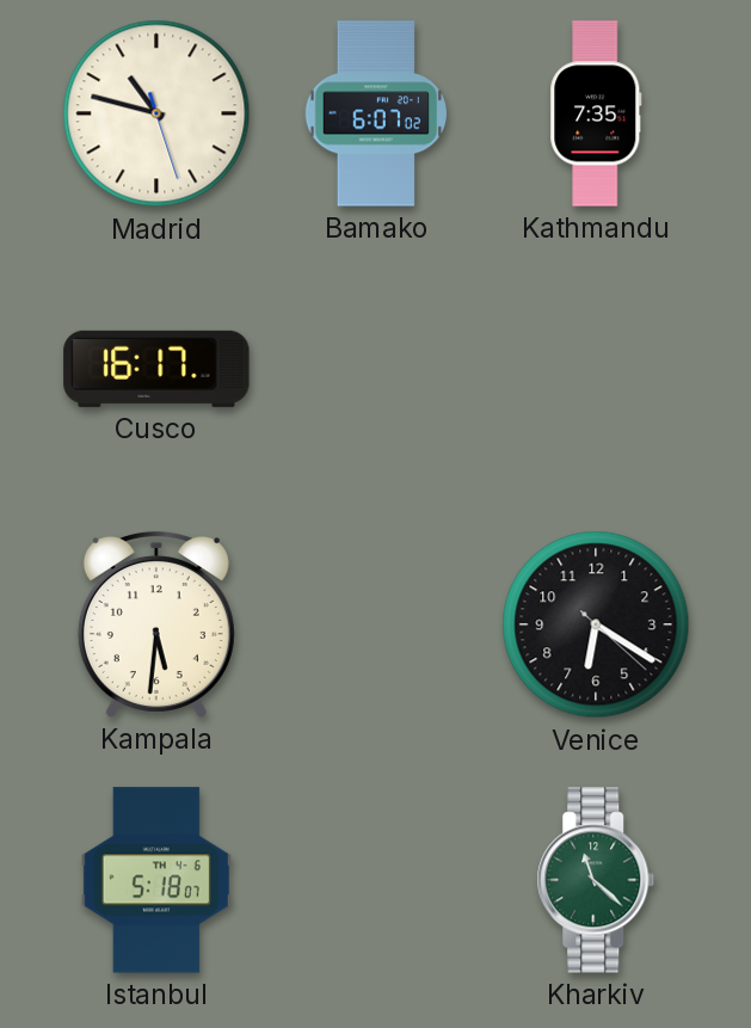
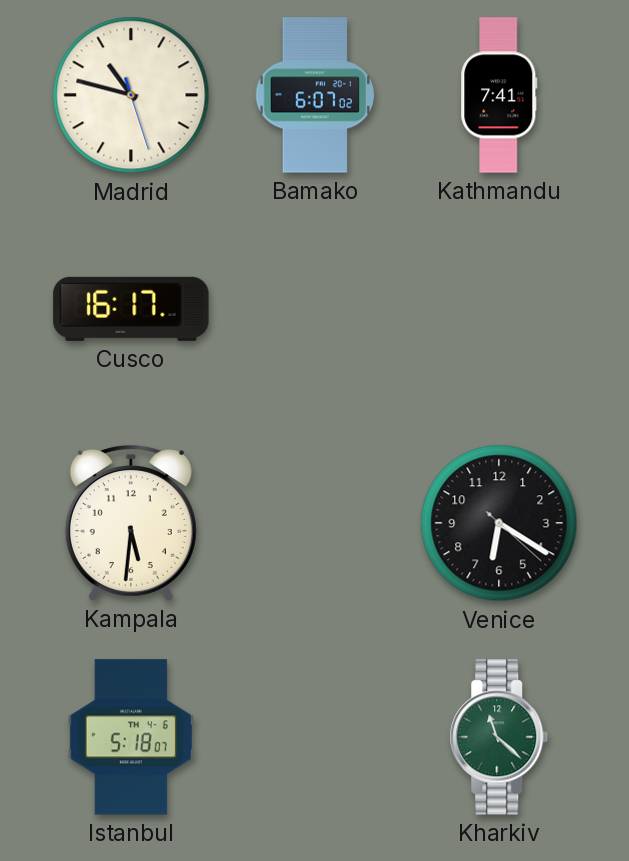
Kathmandu: 7:35 -> 7:41
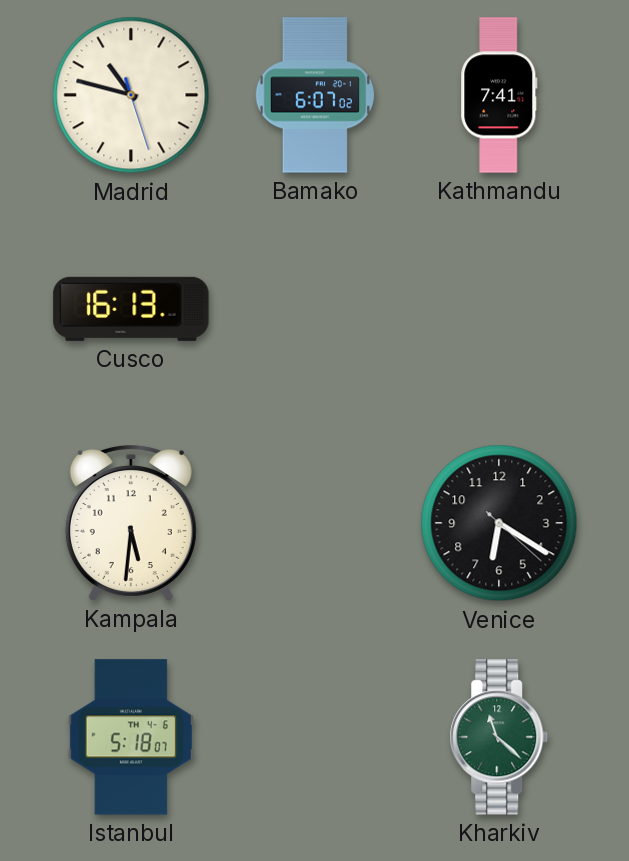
Cusco: 16:17 -> 16:13
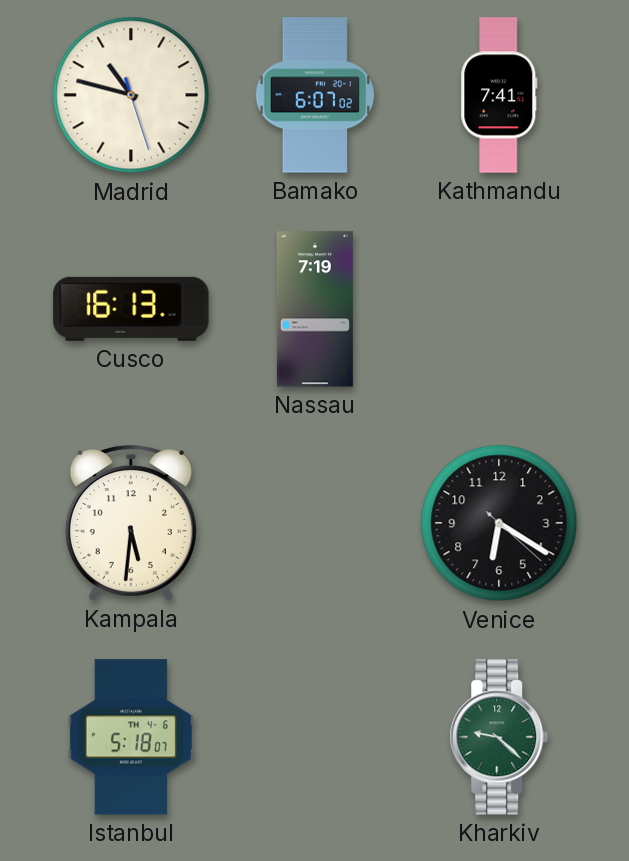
Nassau: none -> 7:19
Kharkiv: 11:22 -> 9:22
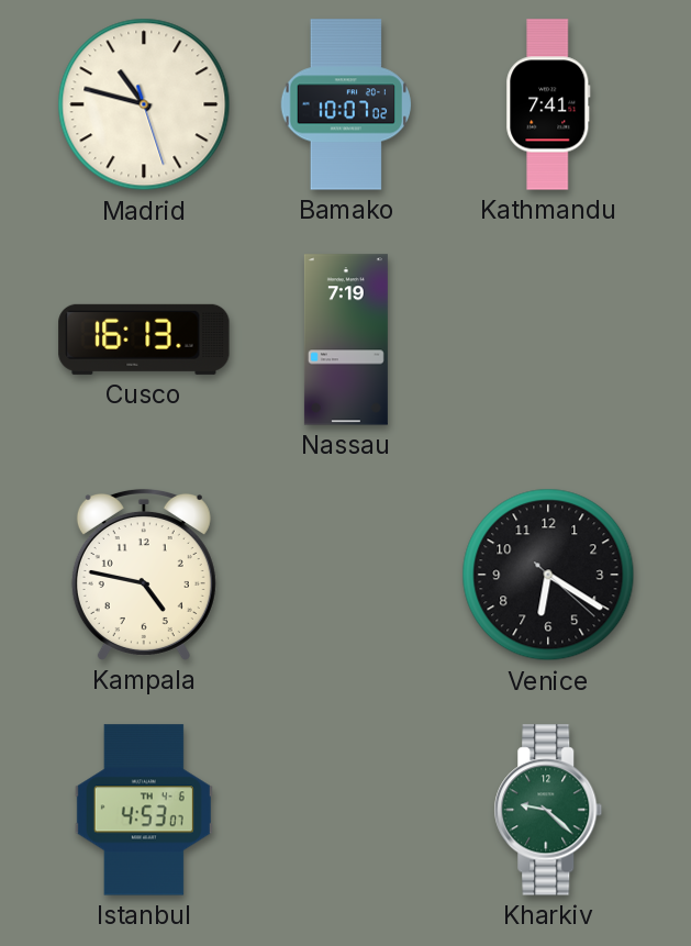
Bamako: 6:07 -> 10:07
Kampala: 5:31 -> 4:47
Istanbul: 5:18 -> 4:53
